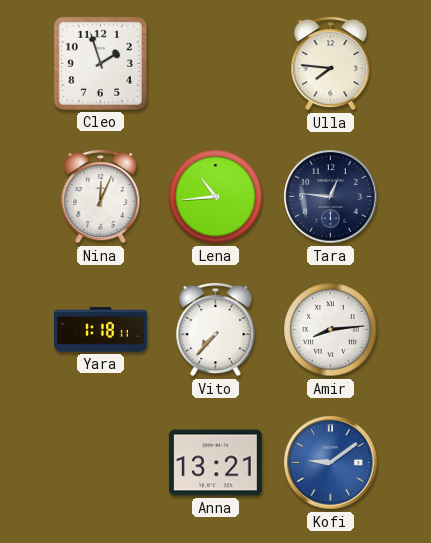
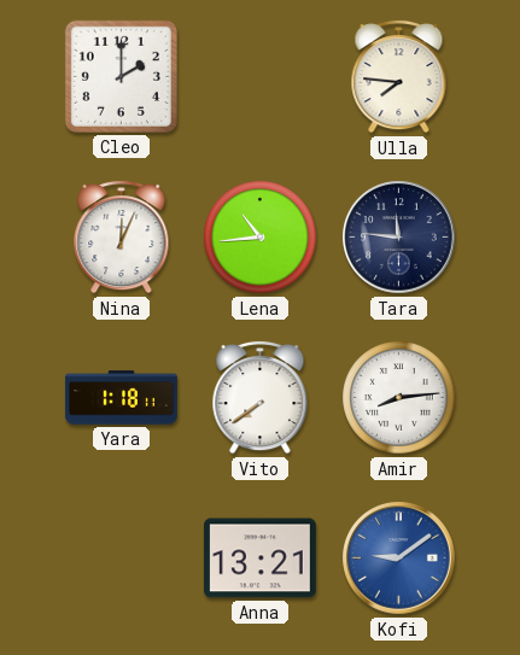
Cleo: 1:57 -> 2:00
Tara: 12:46 -> 11:46
Vito: 7:37 -> 7:39
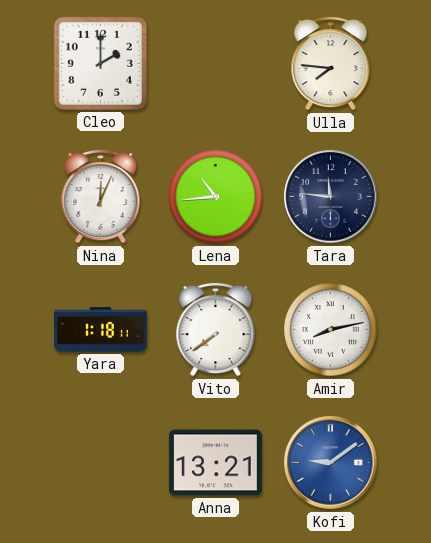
Amir: 8:14 -> 8:13
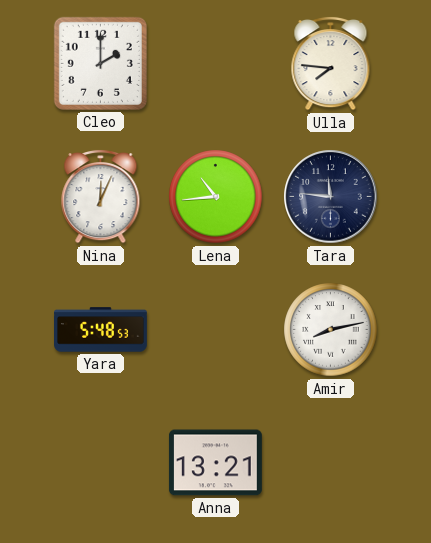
Yara: 1:18 -> 5:48
Vito: 7:39 -> none
Kofi: 9:09 -> none
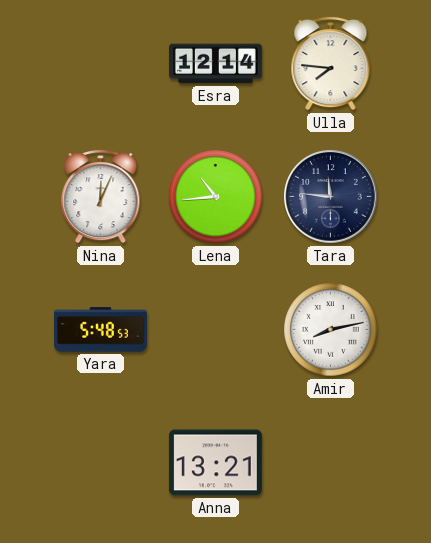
Cleo: 2:00 -> none
Esra: none -> 12:14
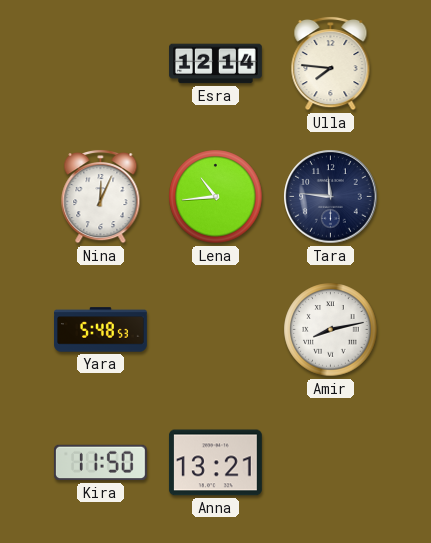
Kira: none -> 11:50
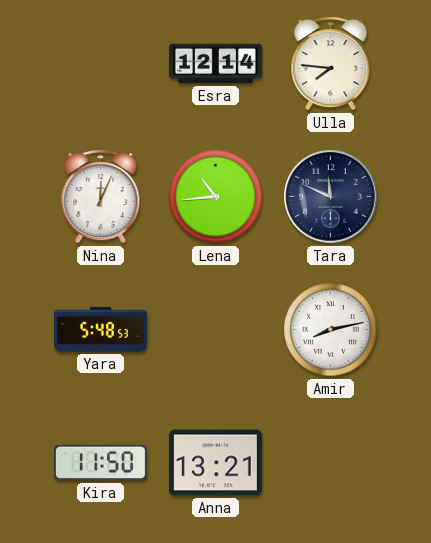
Tara: 11:46 -> 11:49
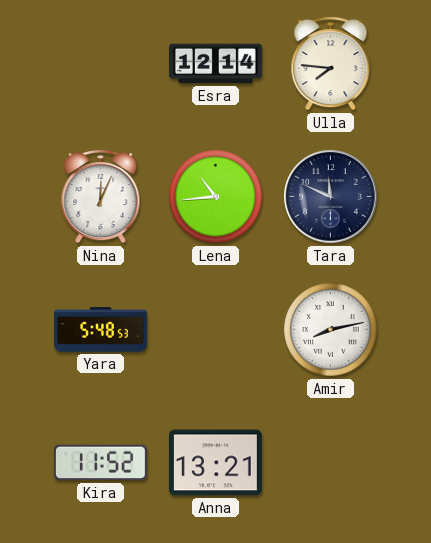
Kira: 11:50 -> 11:52
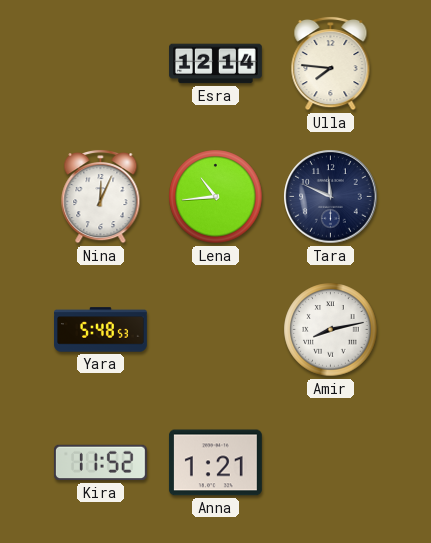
Anna: 13:21 -> 1:21
